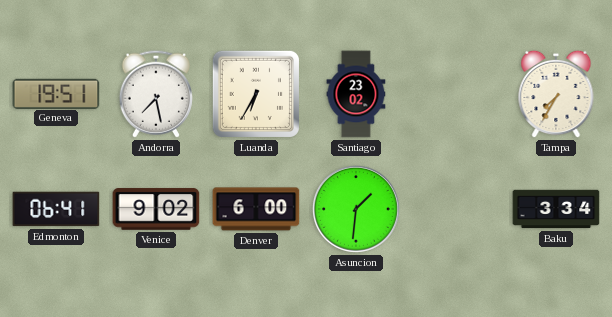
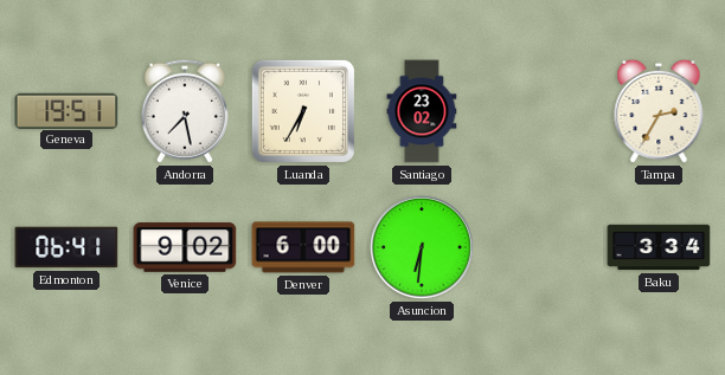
Tampa: 7:35 -> 2:35
Asuncion: 1:31 -> 6:31
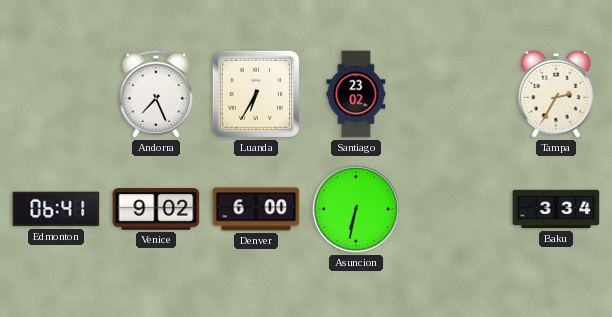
Geneva: 19:51 -> none
Andorra: 7:28 -> 7:26
Asuncion: 6:31 -> 6:32
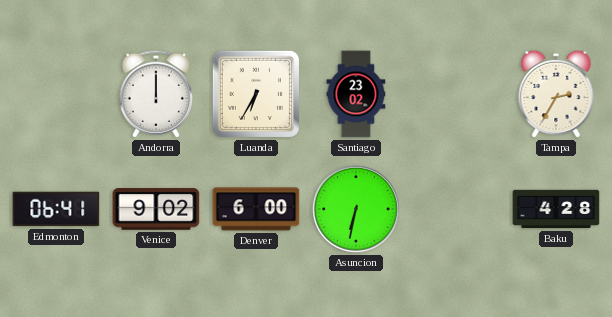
Andorra: 7:26 -> 12:00
Baku: 3:34 -> 4:28
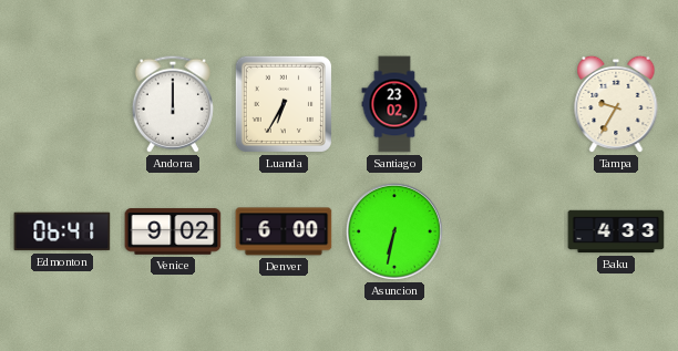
Tampa: 2:35 -> 9:35
Baku: 4:28 -> 4:33
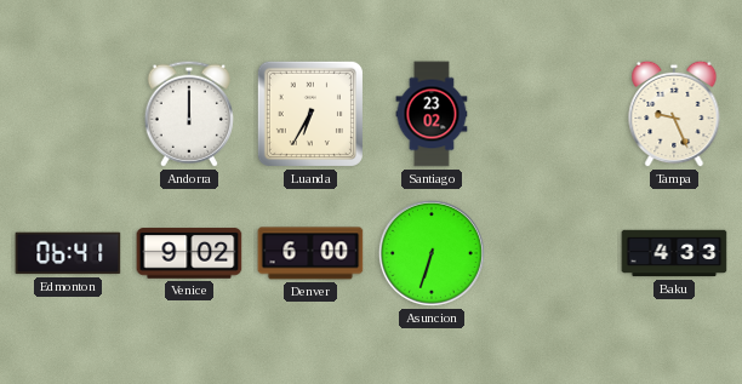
Tampa: 9:35 -> 9:26
Asuncion: 6:32 -> 6:33
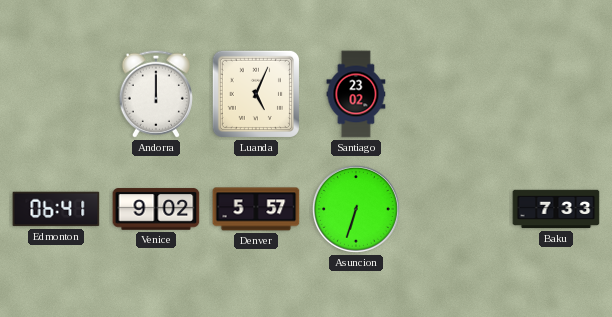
Luanda: 6:35 -> 5:04
Tampa: 9:26 -> none
Denver: 6:00 -> 5:57
Baku: 4:33 -> 7:33
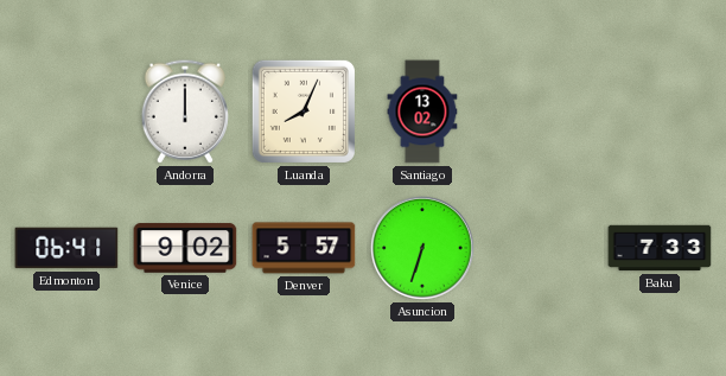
Luanda: 5:04 -> 8:04
Santiago: 23:02 -> 13:02
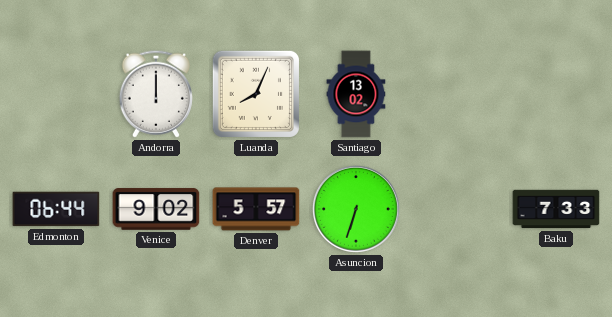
Edmonton: 06:41 -> 06:44
